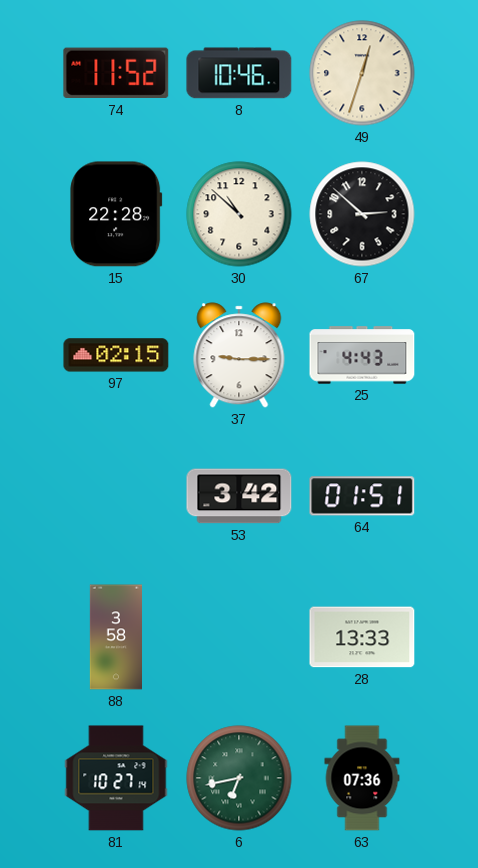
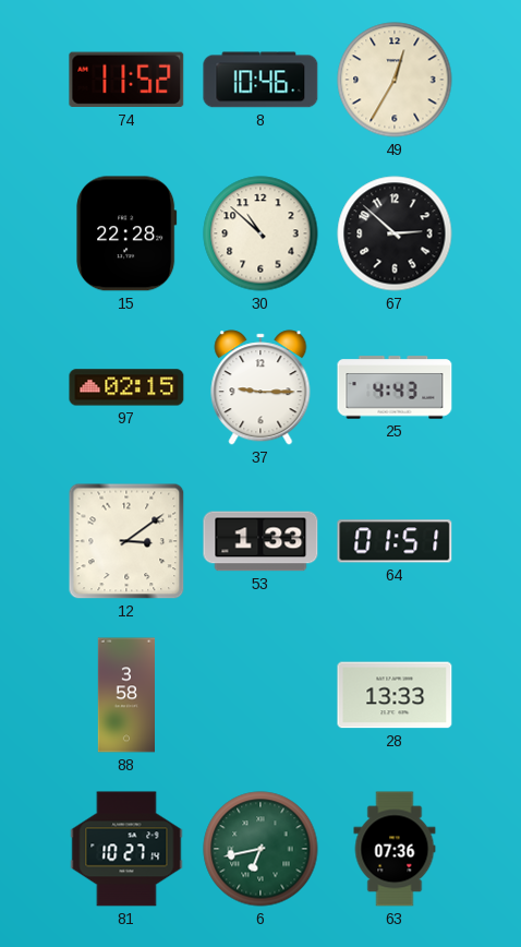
49: 12:33 -> 12:35
12: none -> 3:09
53: 3:42 -> 1:33
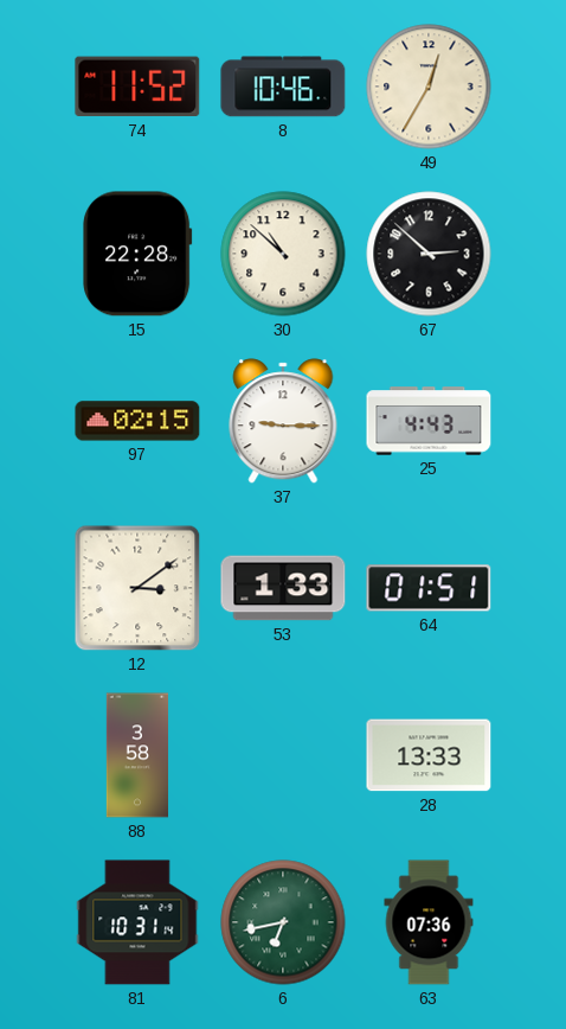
81: 10:27 -> 10:31
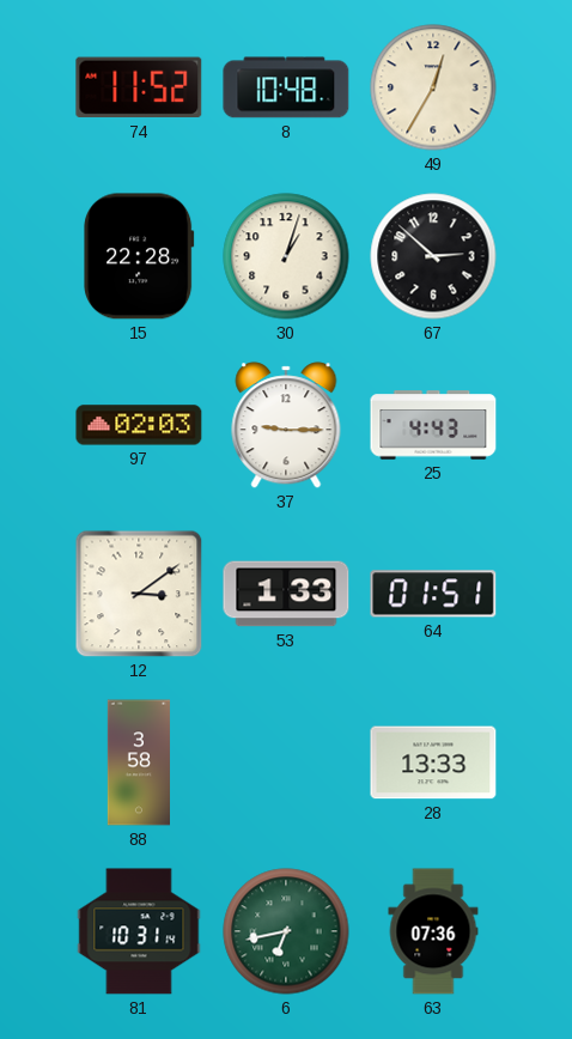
8: 10:46 -> 10:48
30: 10:52 -> 1:03
97: 02:15 -> 02:03
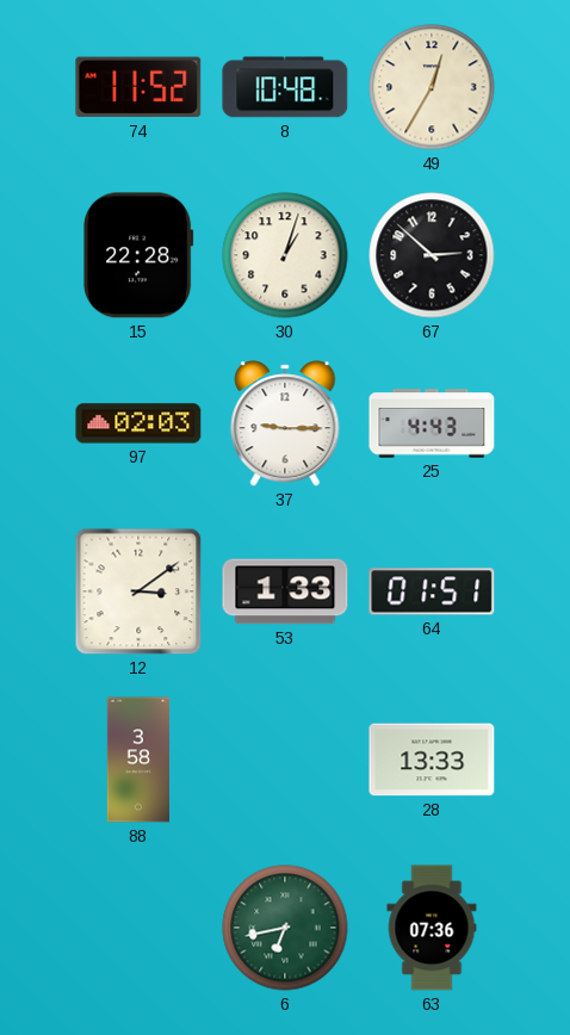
81: 10:31 -> none
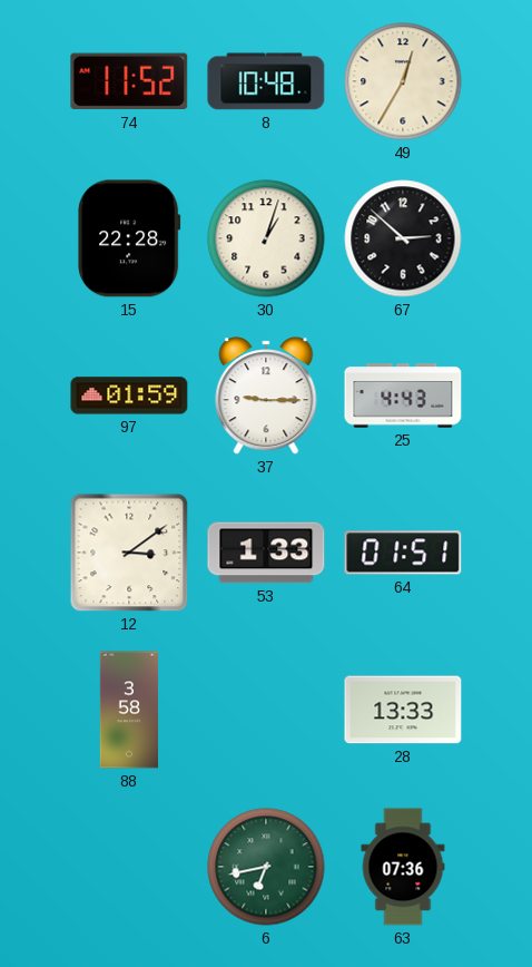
97: 02:03 -> 01:59
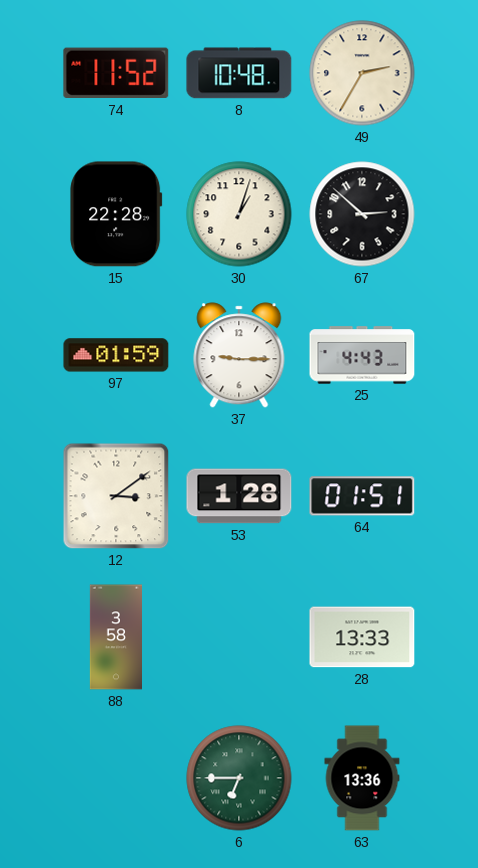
49: 12:35 -> 2:35
53: 1:33 -> 1:28
6: 6:43 -> 6:45
63: 07:36 -> 13:36
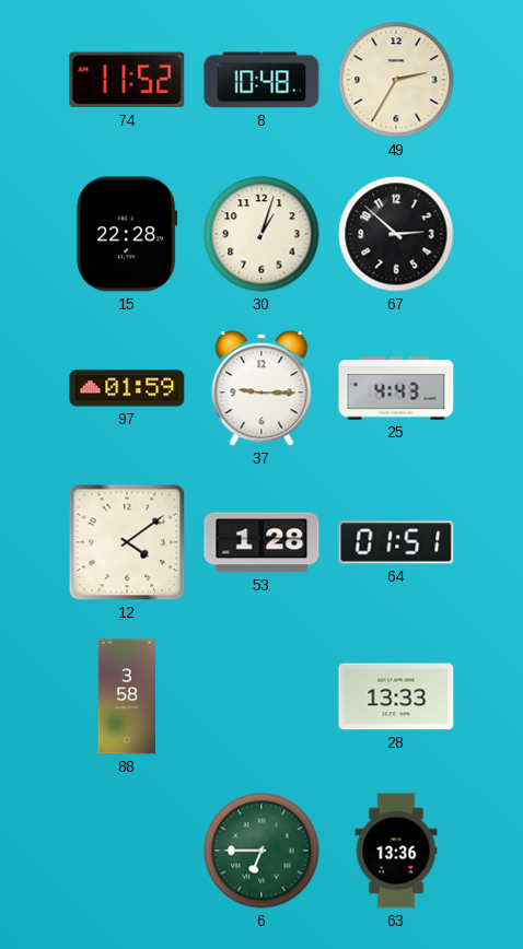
12: 3:09 -> 4:09
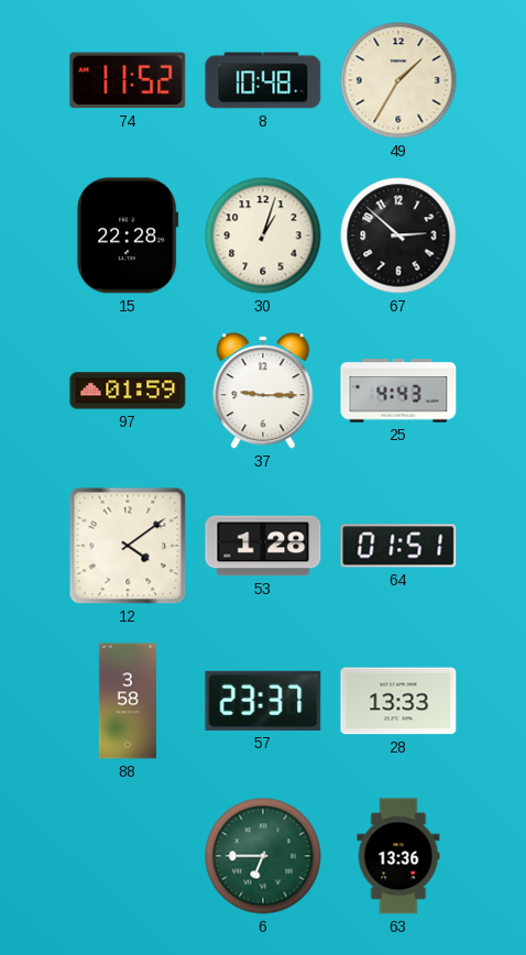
49: 2:35 -> 1:35
57: none -> 23:37
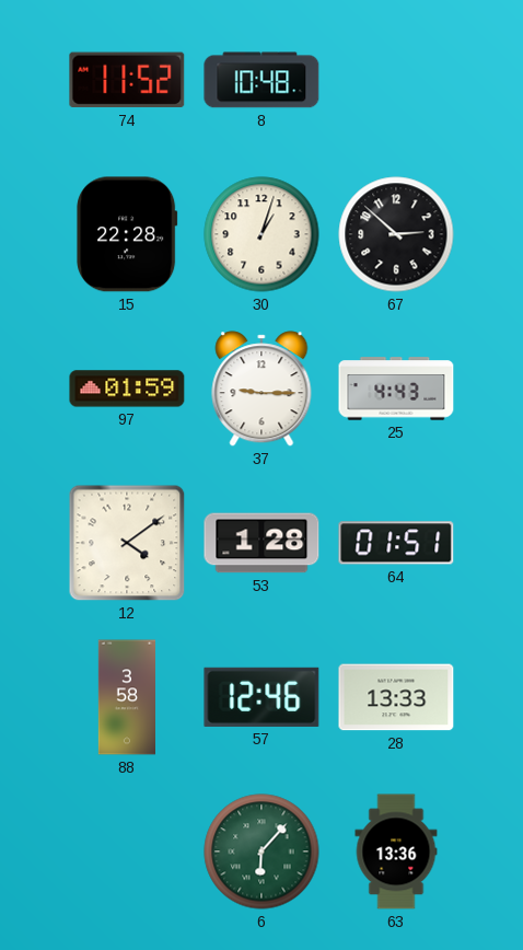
49: 1:35 -> none
57: 23:37 -> 12:46
6: 6:45 -> 6:07
